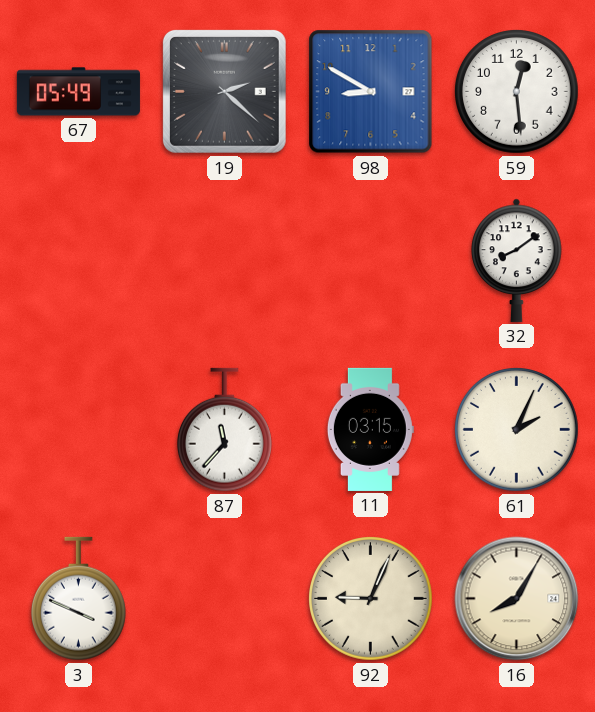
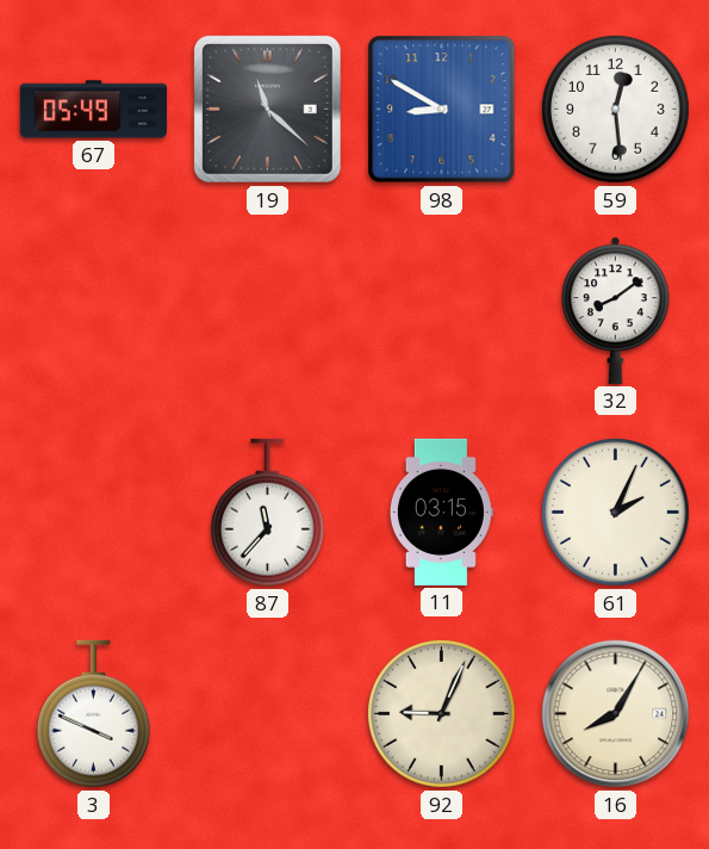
19: 2:22 -> 11:22
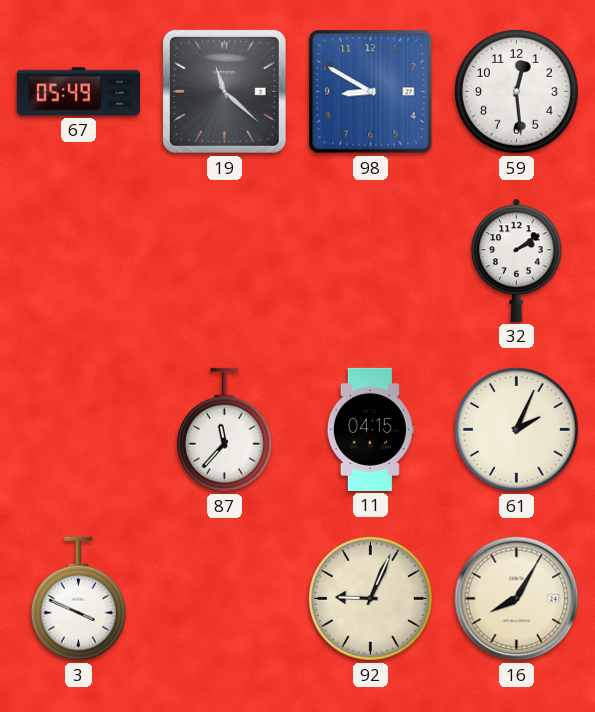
32: 8:09 -> 2:09
11: 03:15 -> 04:15
